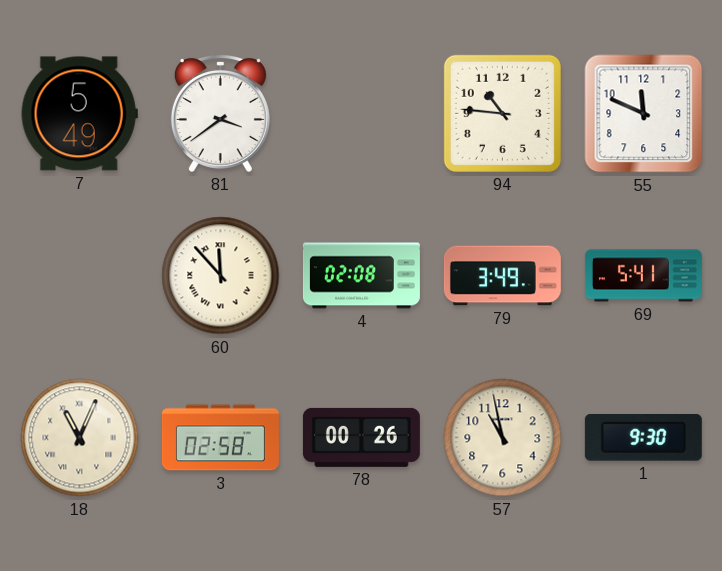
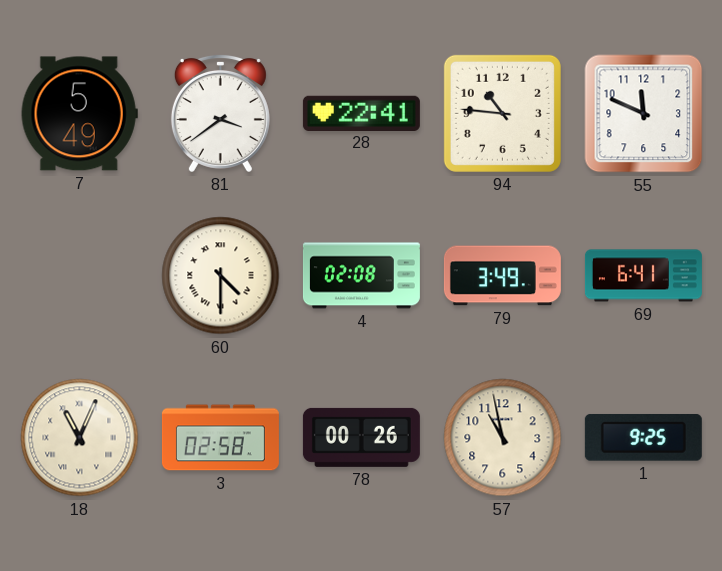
28: none -> 22:41
60: 11:53 -> 4:30
69: 5:41 -> 6:41
1: 9:30 -> 9:25
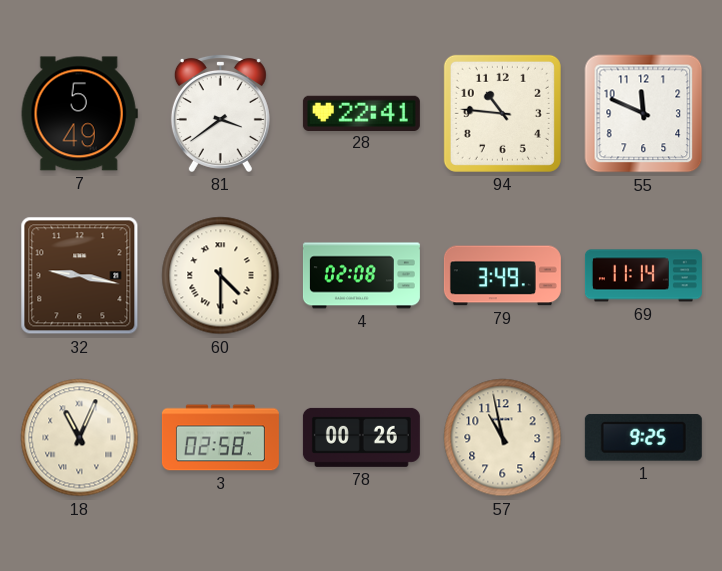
32: none -> 9:17
69: 6:41 -> 11:14
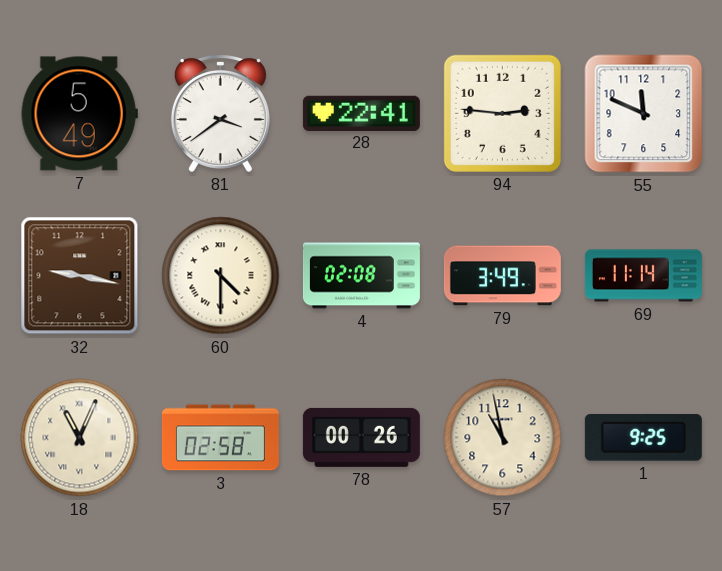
94: 10:46 -> 2:46
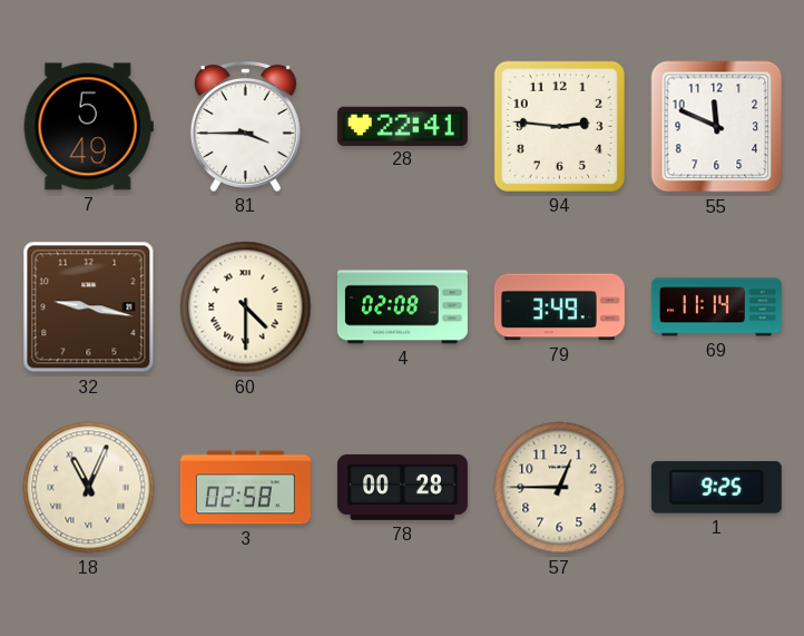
81: 3:39 -> 3:45
78: 00:26 -> 00:28
57: 10:58 -> 12:45
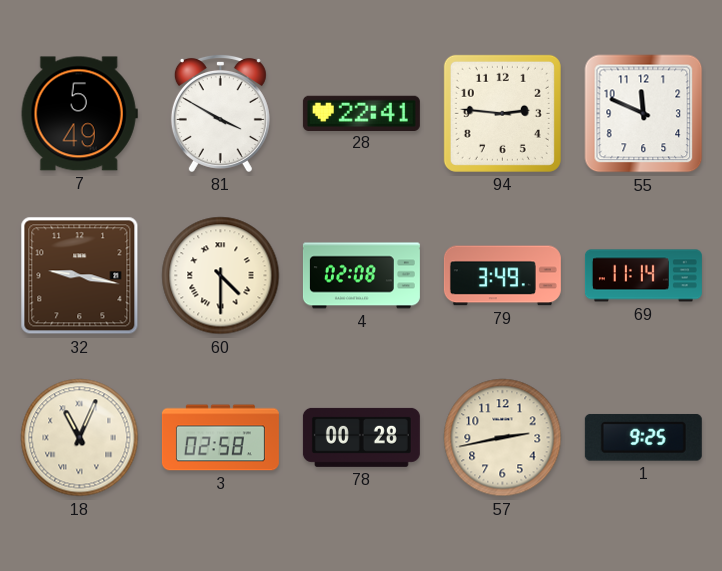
81: 3:45 -> 3:50
57: 12:45 -> 2:43
